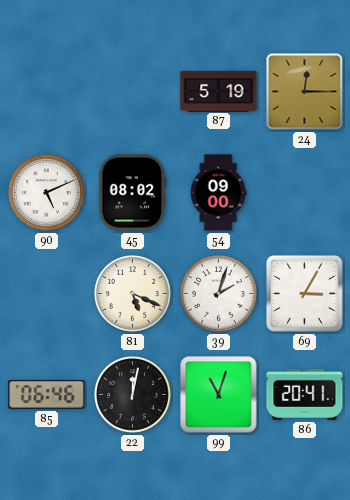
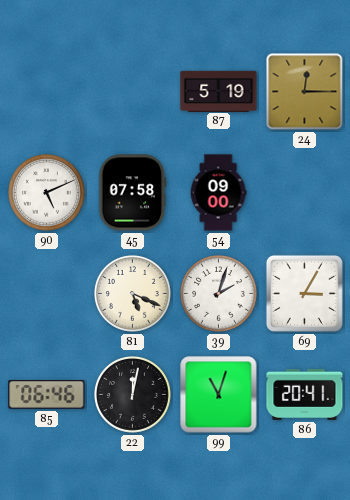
45: 08:02 -> 07:58
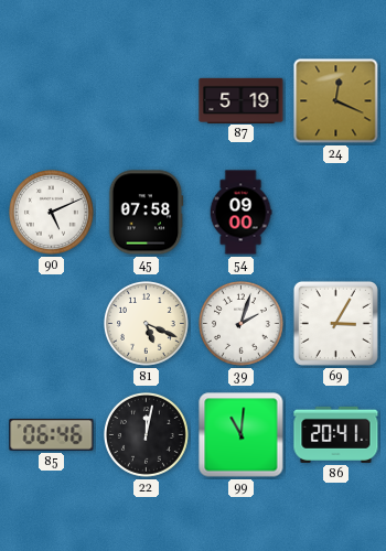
24: 12:15 -> 12:19
99: 11:03 -> 11:01
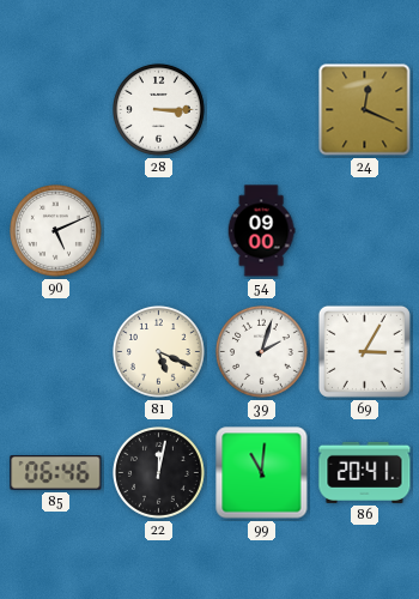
28: none -> 3:15
87: 5:19 -> none
45: 07:58 -> none
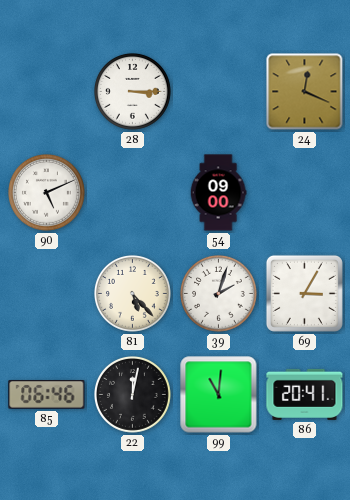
81: 5:19 -> 5:23
